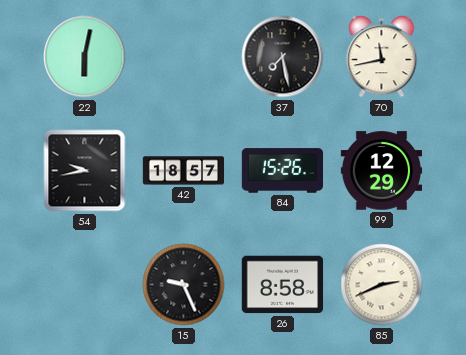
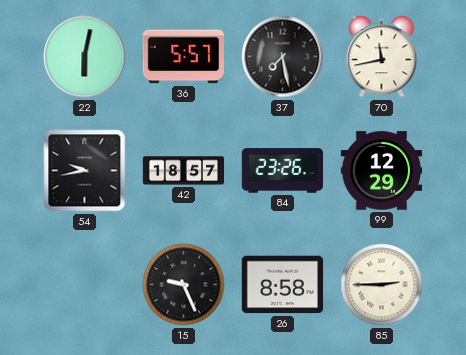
36: none -> 5:57
84: 15:26 -> 23:26
85: 2:41 -> 2:45
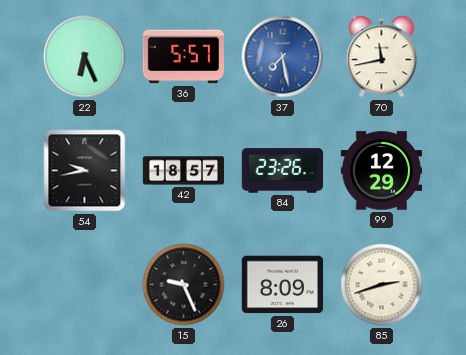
22: 6:02 -> 6:26
37 dial: black -> blue
26: 8:58 -> 8:09
85: 2:45 -> 2:42
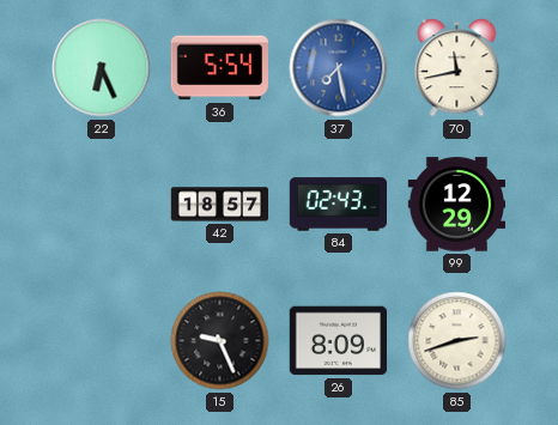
36: 5:57 -> 5:54
54: 9:43 -> none
84: 23:26 -> 02:43
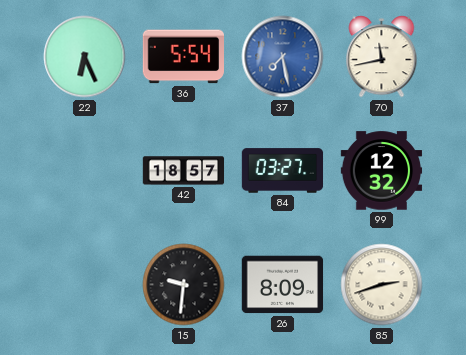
84: 02:43 -> 03:27
99: 12:29 -> 12:32
15: 9:26 -> 9:31
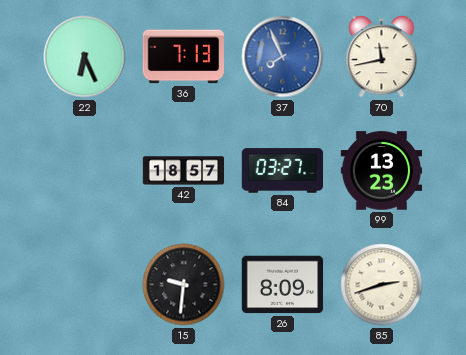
36: 5:54 -> 7:13
37: 7:28 -> 7:56
99: 12:32 -> 13:23
